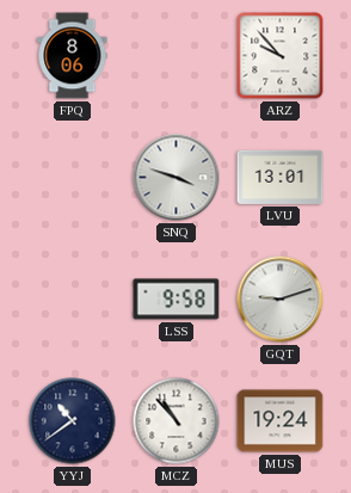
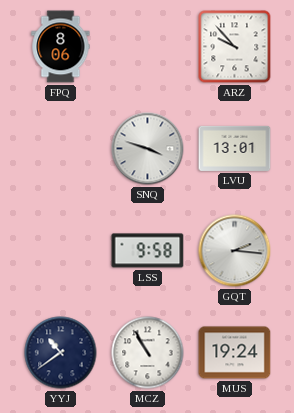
GQT: 9:12 -> 2:16
MCZ: 10:53 -> 10:55
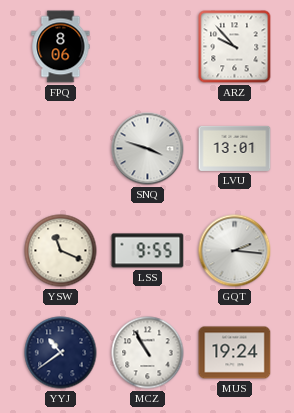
YSW: none -> 11:19
LSS: 9:58 -> 9:55
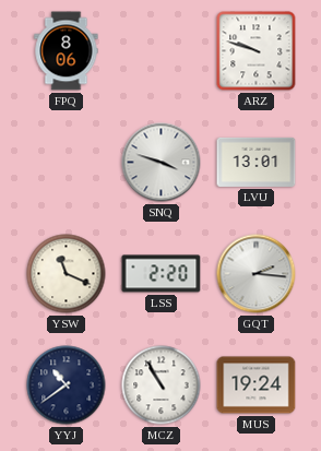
ARZ: 9:53 -> 9:48
LSS: 9:55 -> 2:20
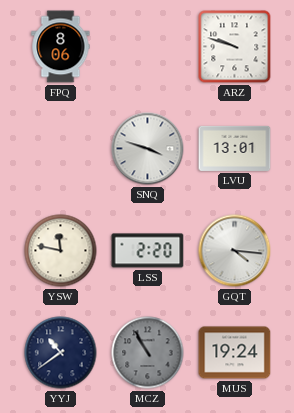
YSW: 11:19 -> 11:47
GQT: 2:16 -> 4:16
MCZ dial: white -> grey
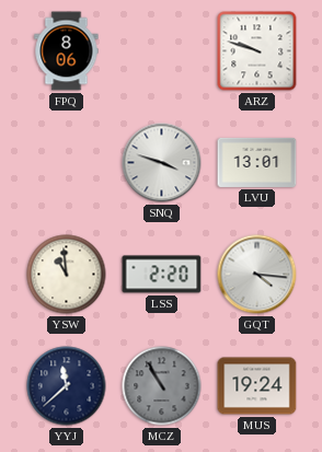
YSW: 11:47 -> 10:59
YYJ: 10:39 -> 11:38
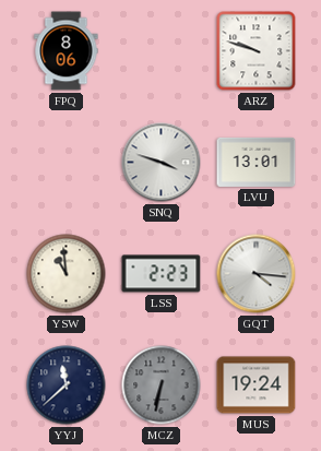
LSS: 2:20 -> 2:23
MCZ: 10:55 -> 6:32
